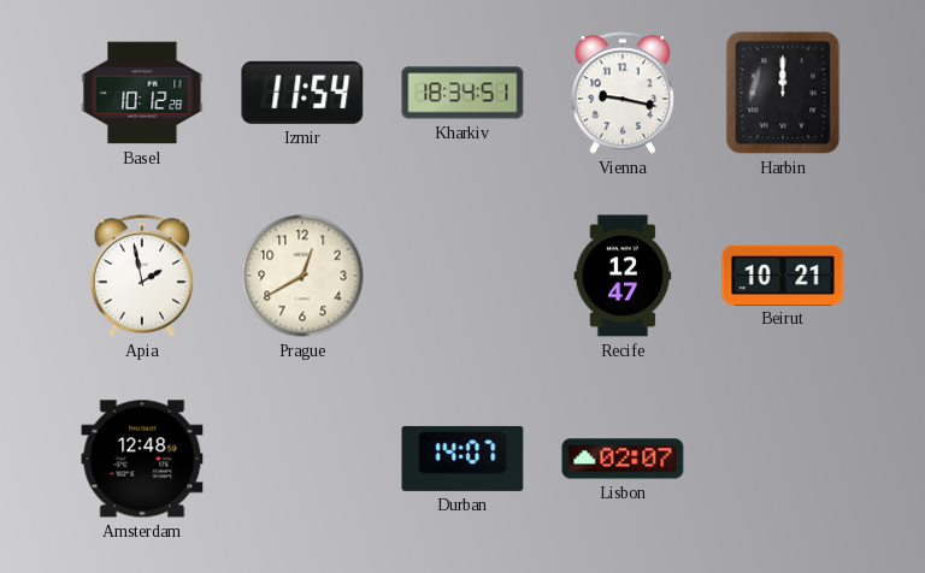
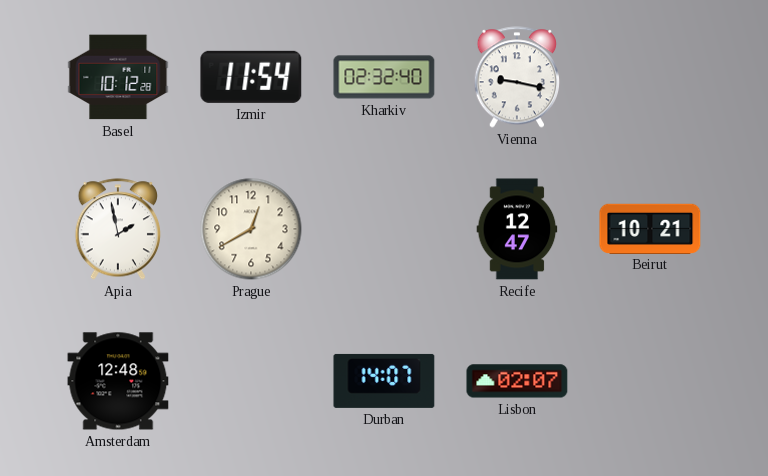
Kharkiv: 18:34 -> 02:32
Harbin: 12:00 -> none
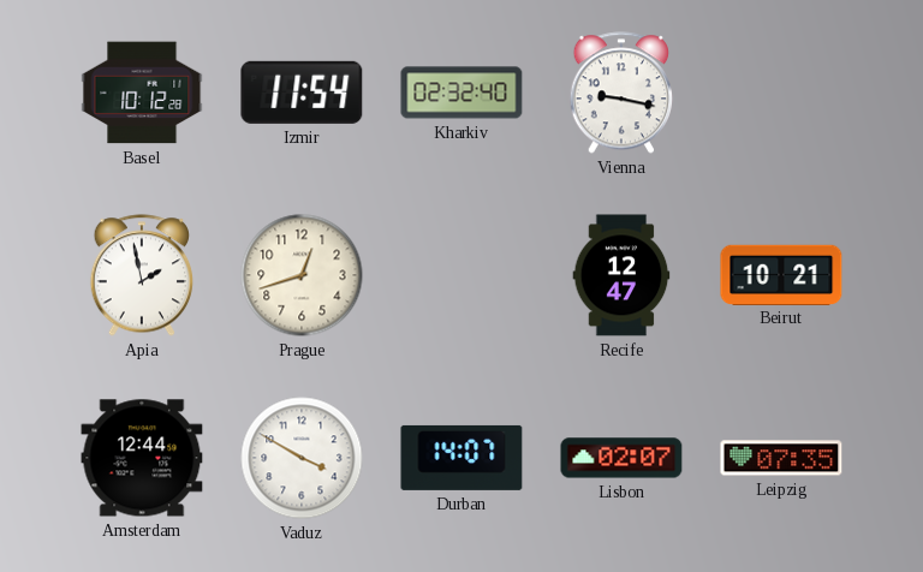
Prague: 12:40 -> 12:42
Amsterdam: 12:48 -> 12:44
Vaduz: none -> 3:50
Leipzig: none -> 07:35
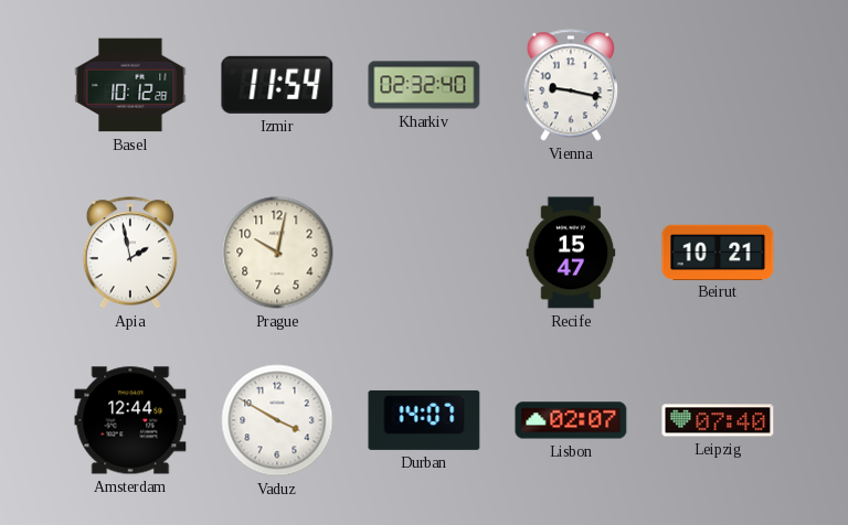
Prague: 12:42 -> 10:02
Recife: 12:47 -> 15:47
Leipzig: 07:35 -> 07:40
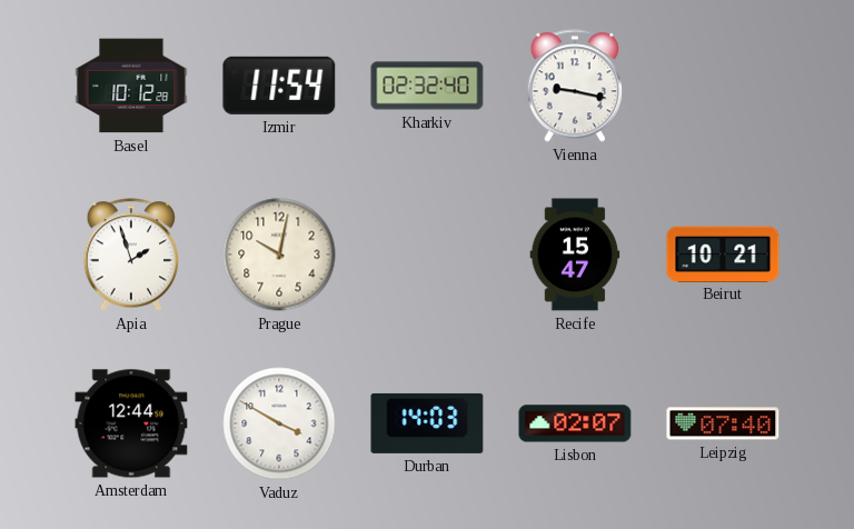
Apia: 1:58 -> 1:57
Durban: 14:07 -> 14:03
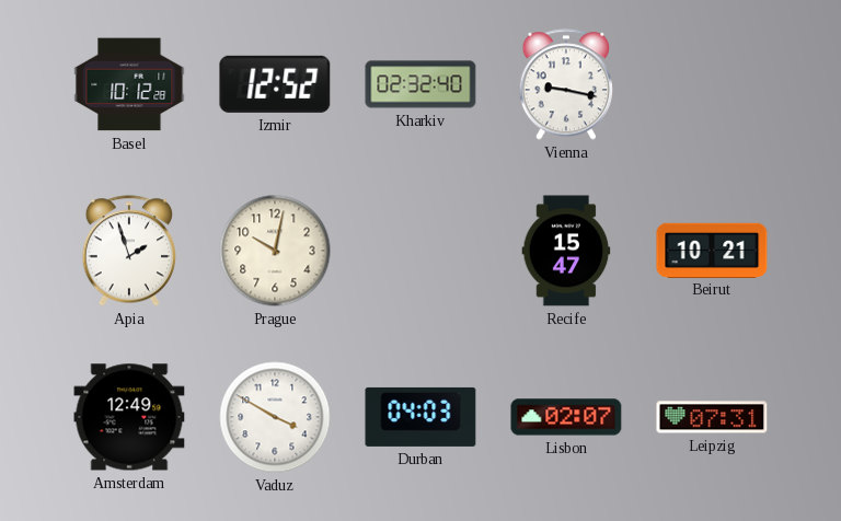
Izmir: 11:54 -> 12:52
Amsterdam: 12:44 -> 12:49
Durban: 14:03 -> 04:03
Leipzig: 07:40 -> 07:31
